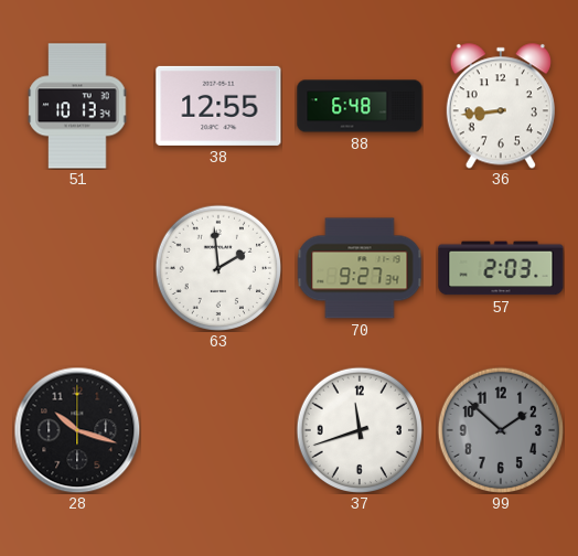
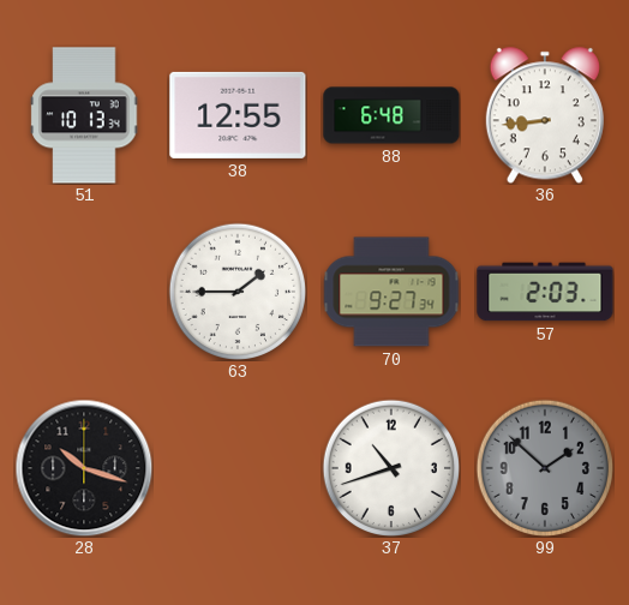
63: 1:59 -> 1:45
37: 11:42 -> 10:42
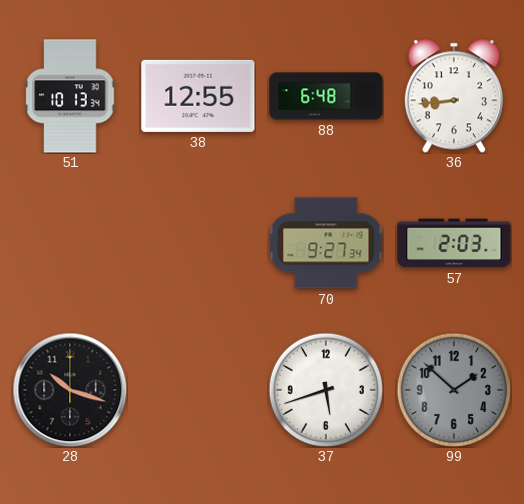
63: 1:45 -> none
37: 10:42 -> 5:42
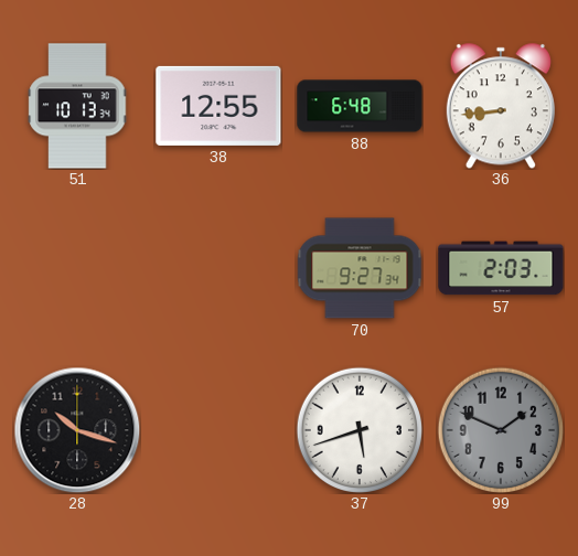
99: 1:52 -> 1:49
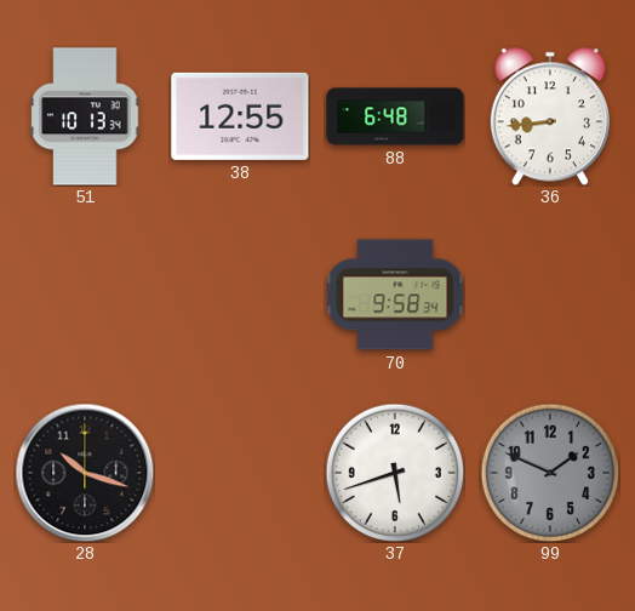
70: 9:27 -> 9:58
57: 2:03 -> none
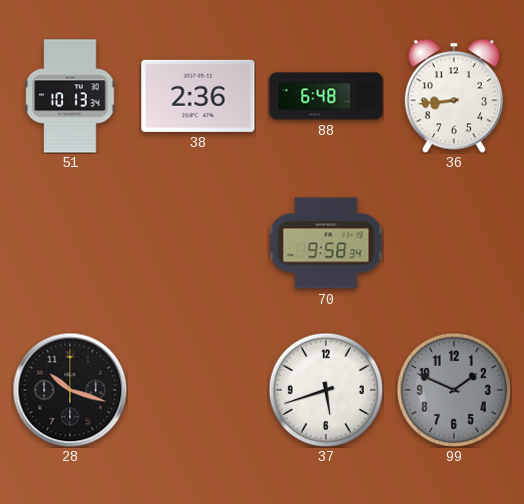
38: 12:55 -> 2:36
